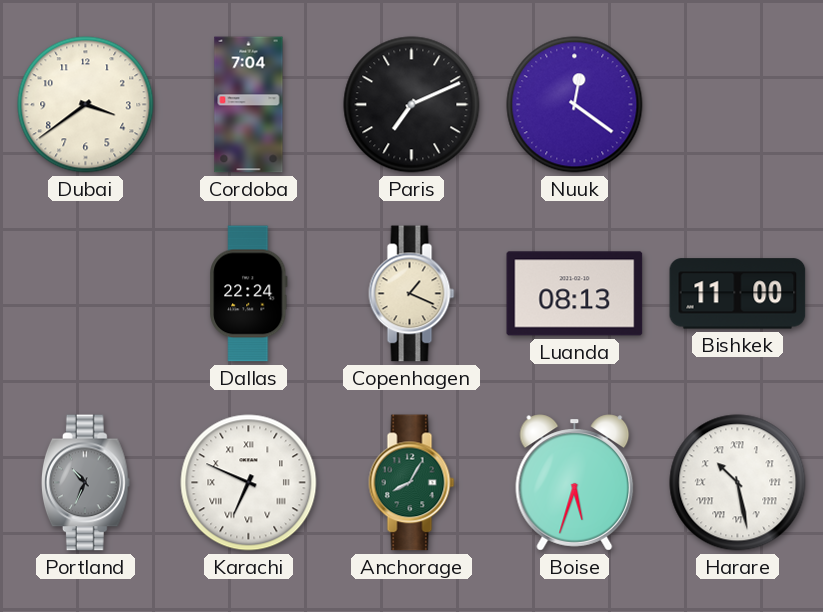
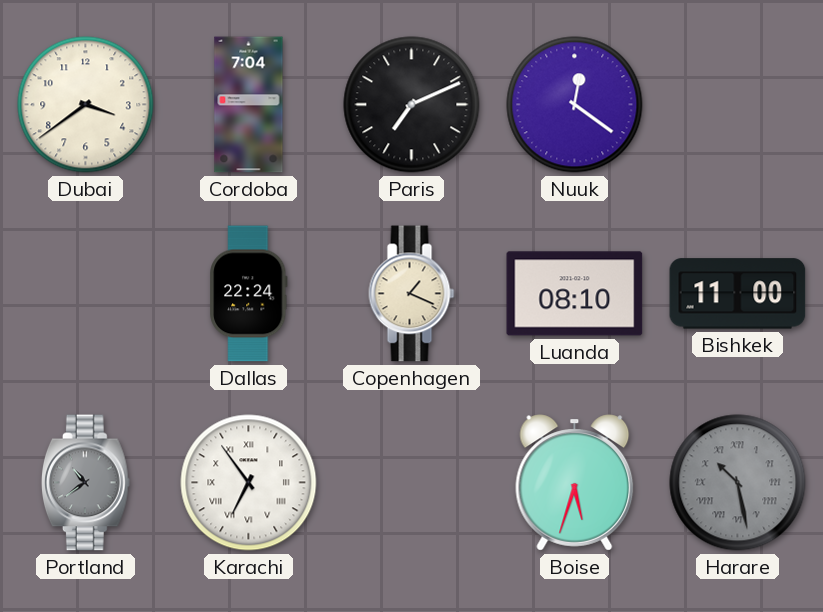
Luanda: 08:13 -> 08:10
Portland: 10:34 -> 10:39
Karachi: 6:49 -> 6:54
Anchorage: 8:05 -> none
Harare dial: white -> grey
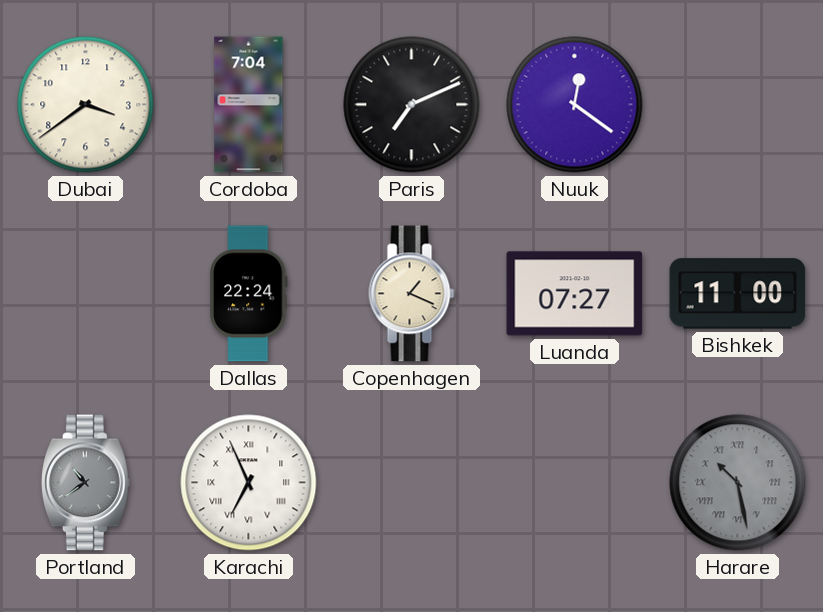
Luanda: 08:10 -> 07:27
Karachi: 6:54 -> 6:56
Boise: 5:33 -> none
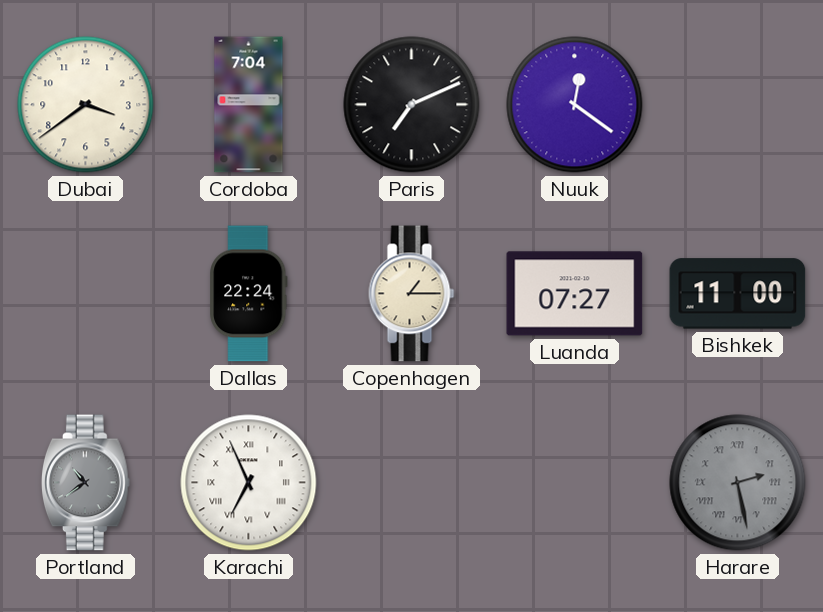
Copenhagen: 1:19 -> 1:15
Harare: 10:28 -> 2:28
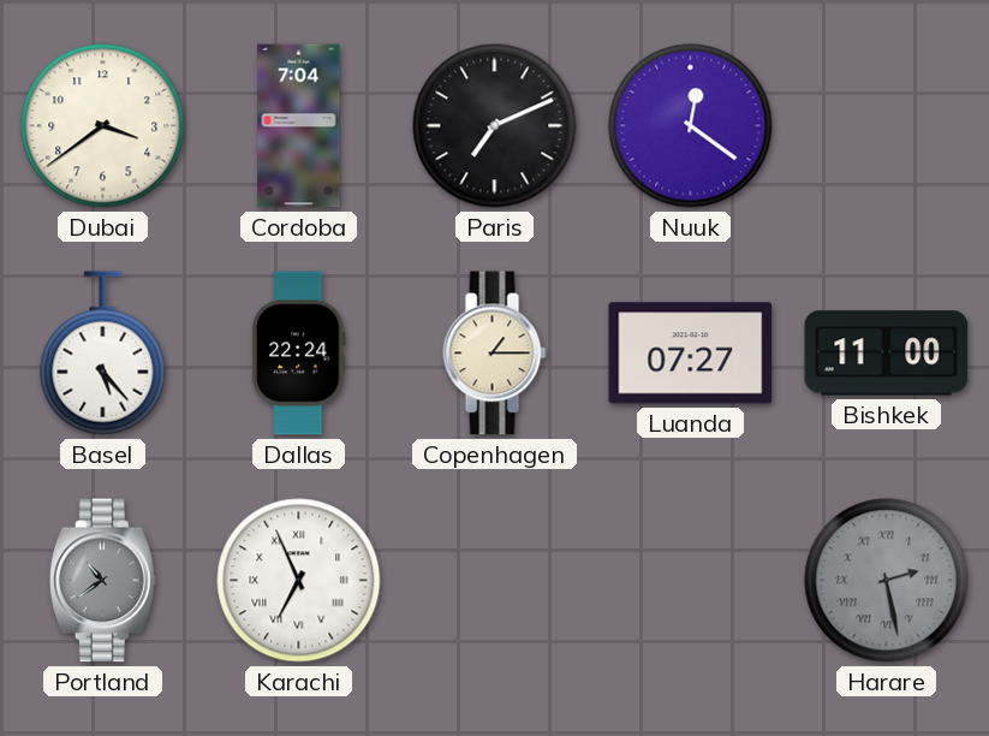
Basel: none -> 5:23
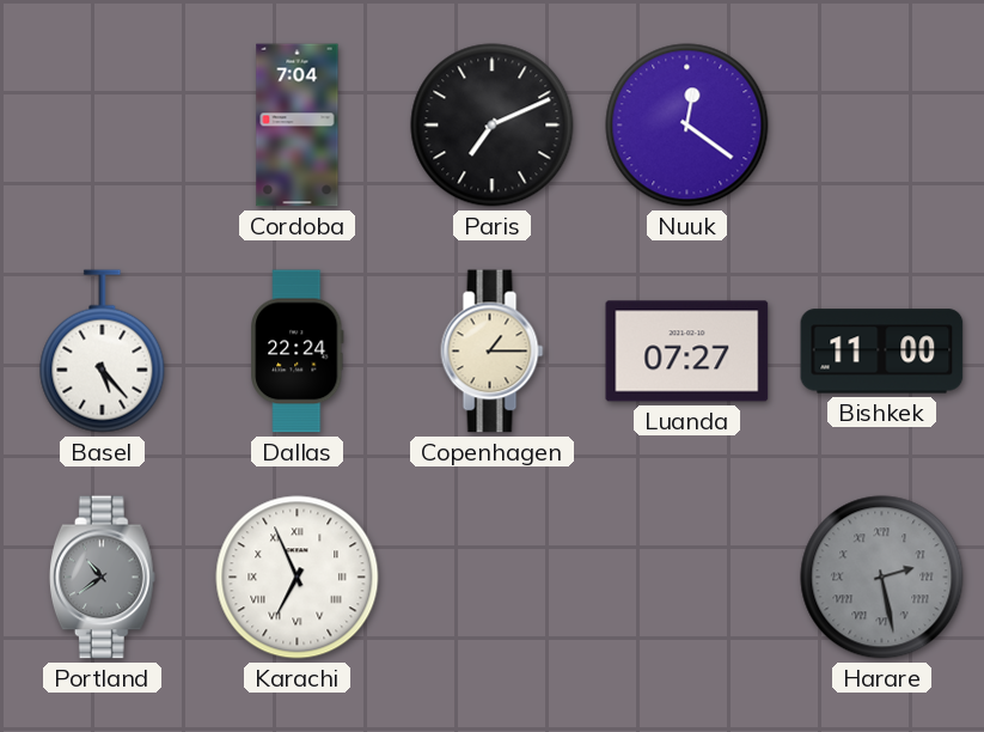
Dubai: 3:39 -> none
